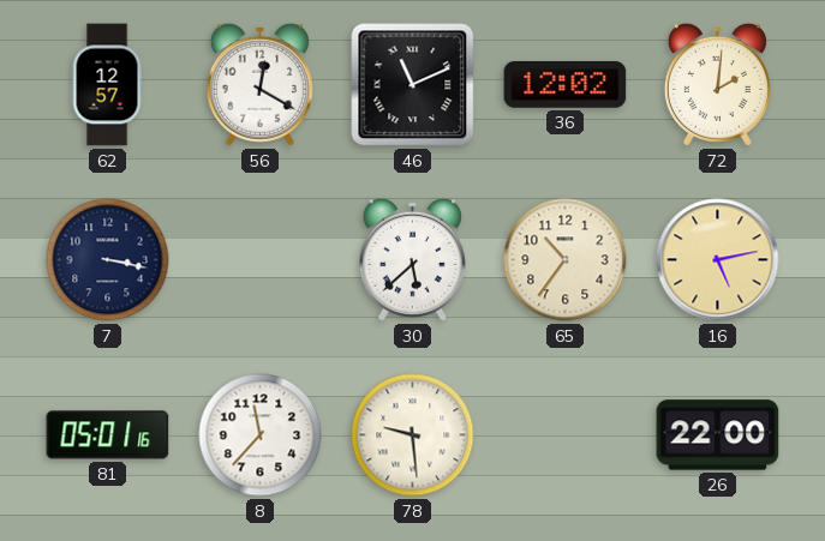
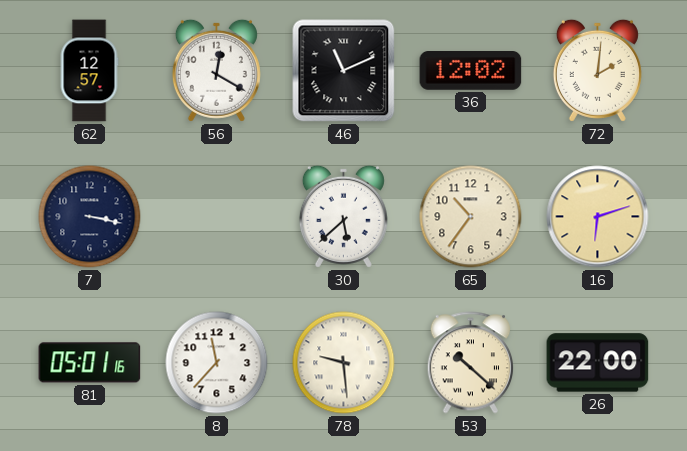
16: 5:13 -> 6:12
53: none -> 10:22
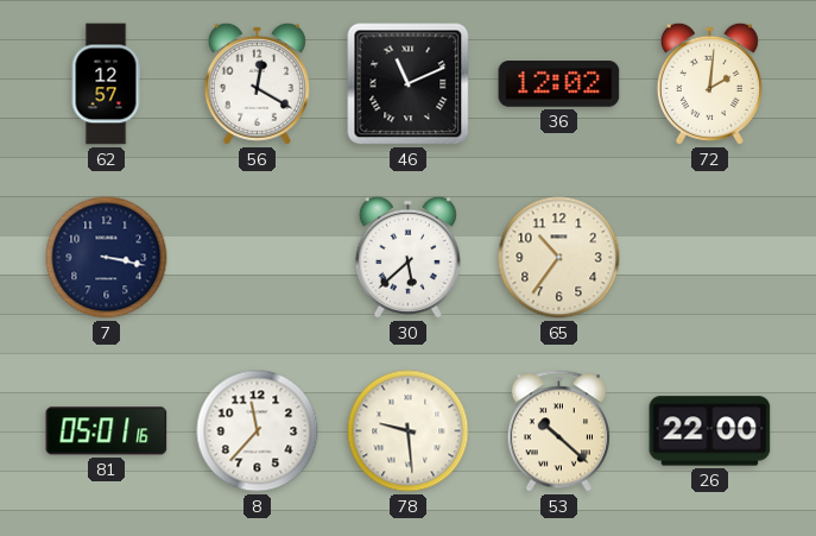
16: 6:12 -> none
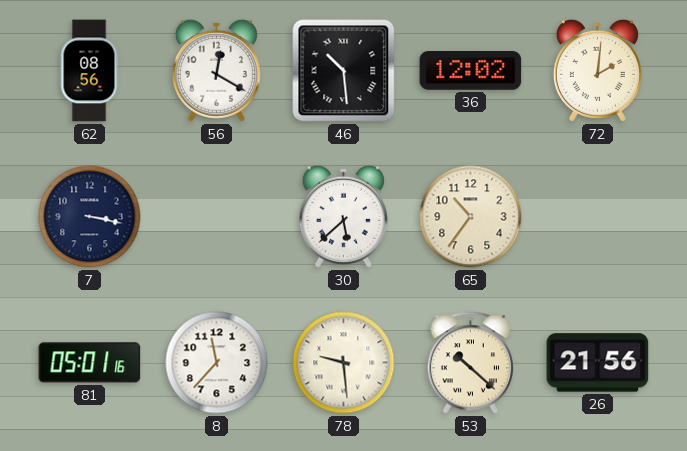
62: 12:57 -> 08:56
46: 11:11 -> 10:29
26: 22:00 -> 21:56
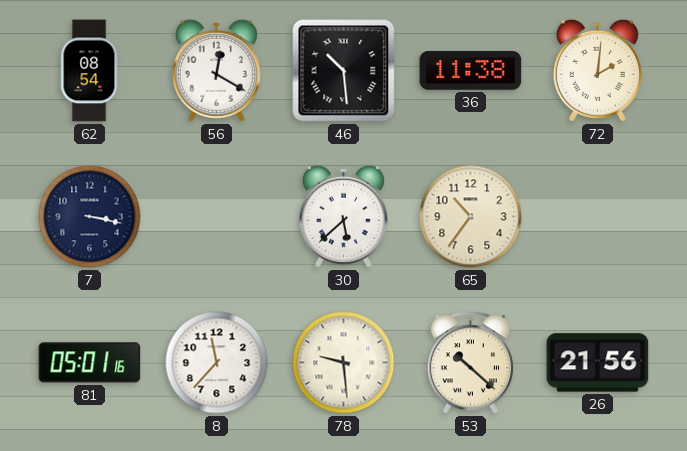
62: 08:56 -> 08:54
36: 12:02 -> 11:38
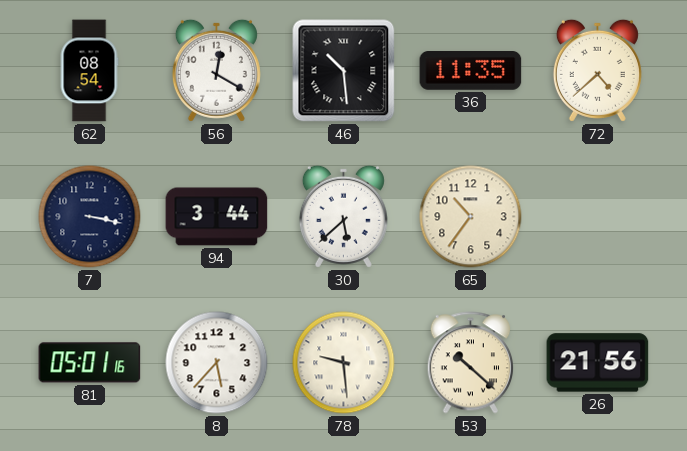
36: 11:38 -> 11:35
72: 2:01 -> 4:38
94: none -> 3:44
8: 11:37 -> 5:37
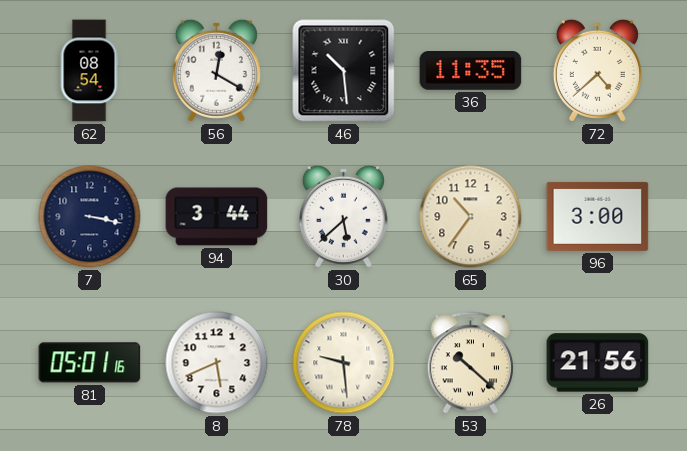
96: none -> 3:00
8: 5:37 -> 5:41
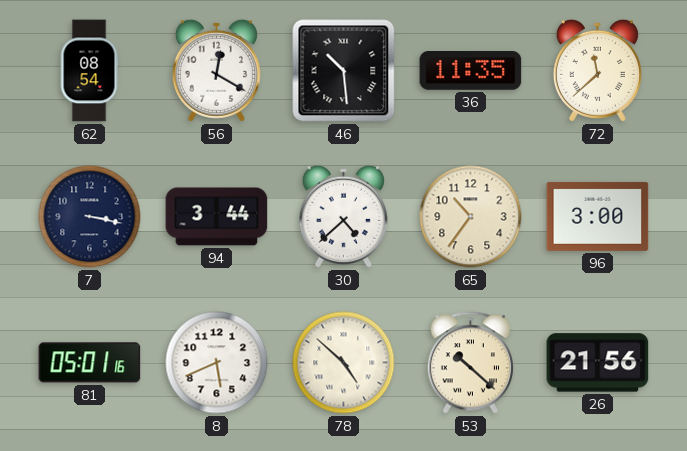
72: 4:38 -> 11:38
30: 5:38 -> 4:38
78: 9:29 -> 4:52
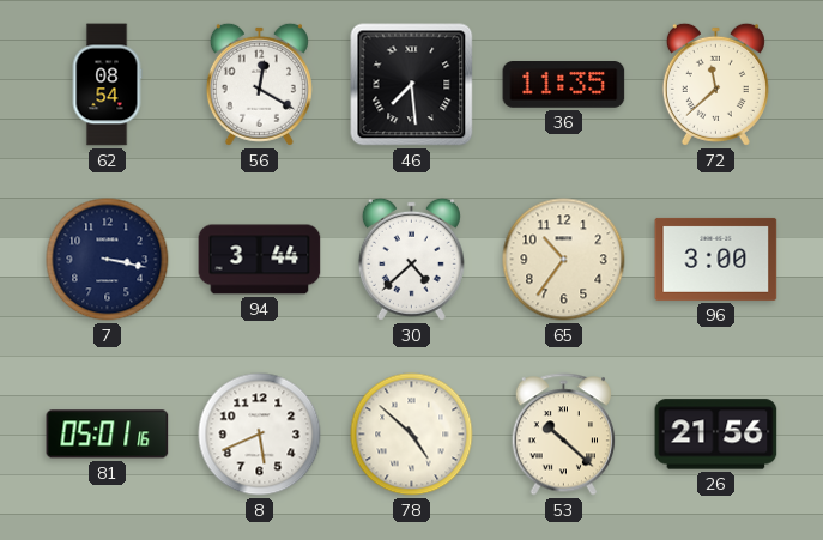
46: 10:29 -> 7:29
